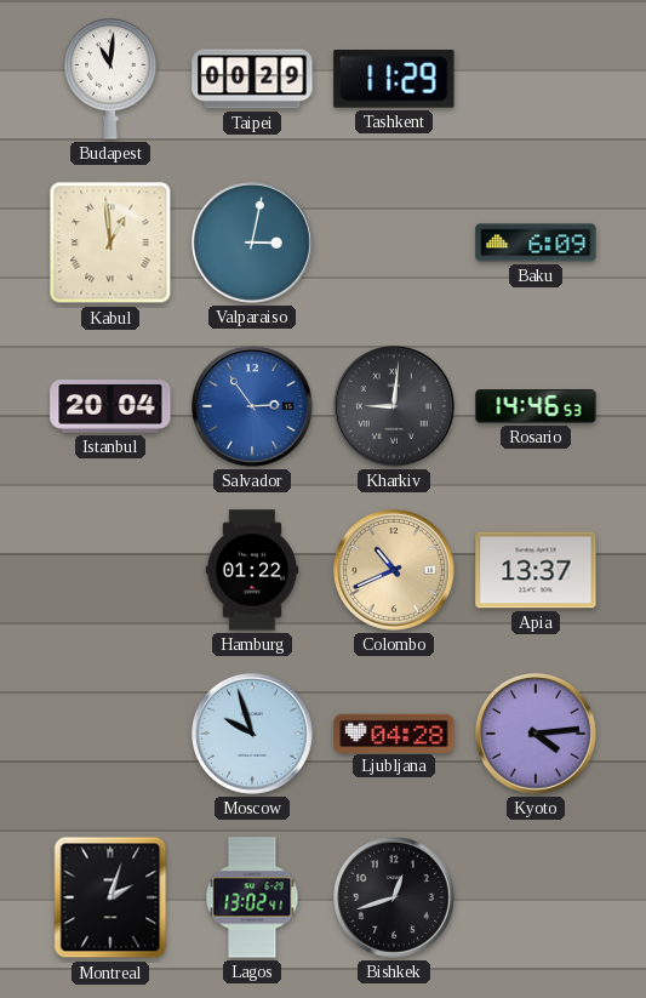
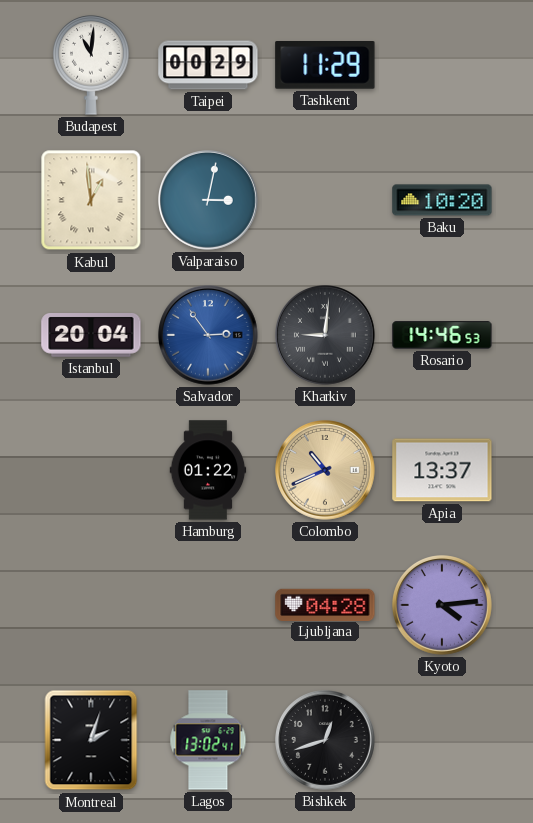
Baku: 6:09 -> 10:20
Moscow: 9:57 -> none
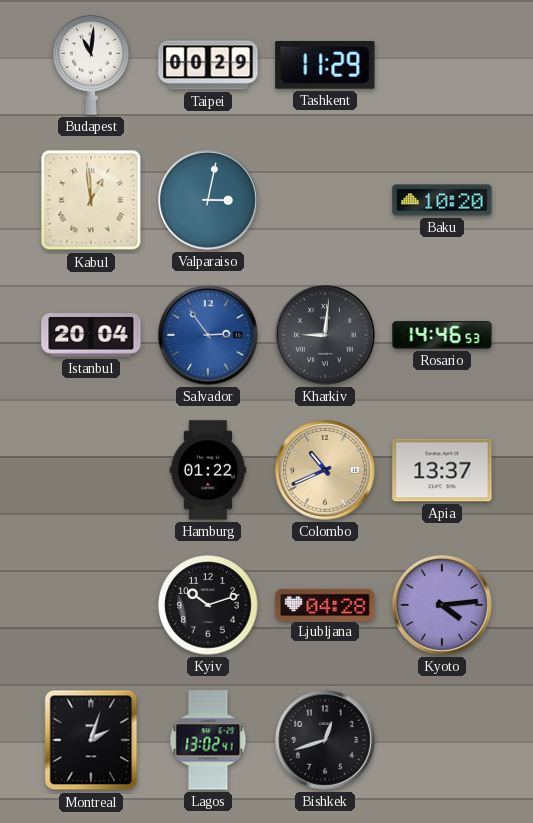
Kyiv: none -> 10:12
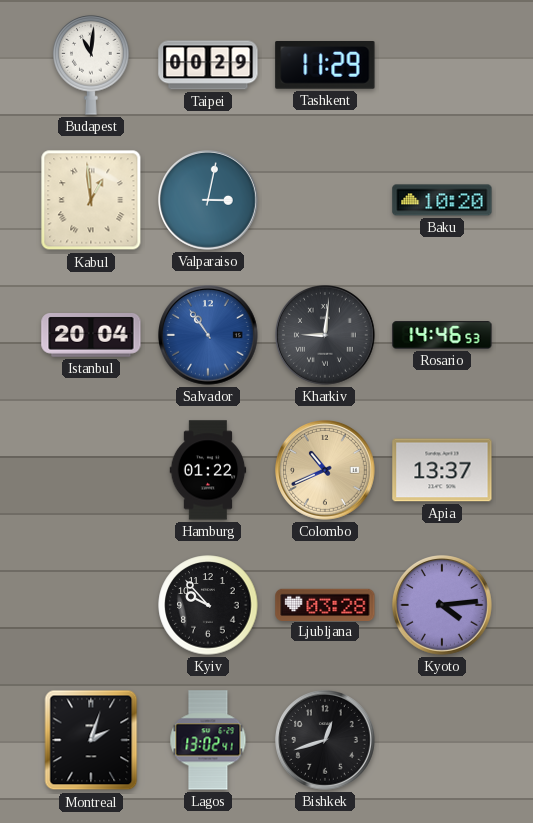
Salvador: 2:54 -> 10:54
Kyiv: 10:12 -> 9:53
Ljubljana: 04:28 -> 03:28
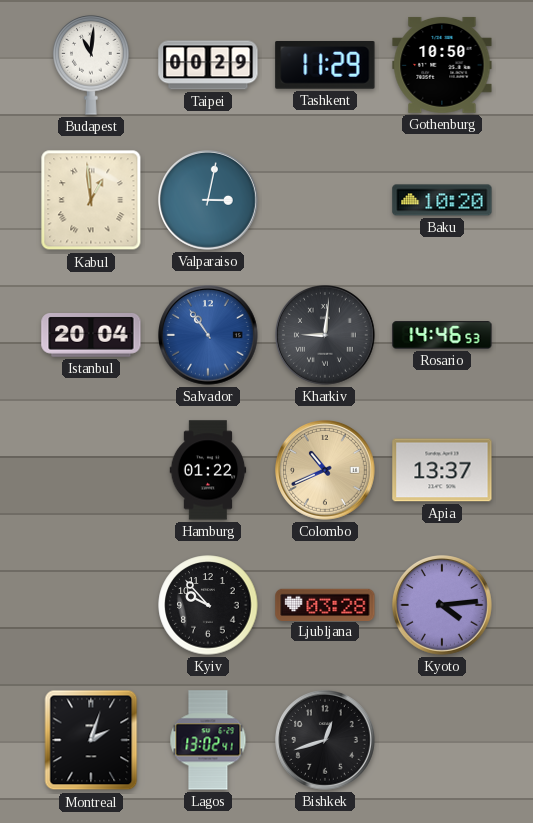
Gothenburg: none -> 10:50
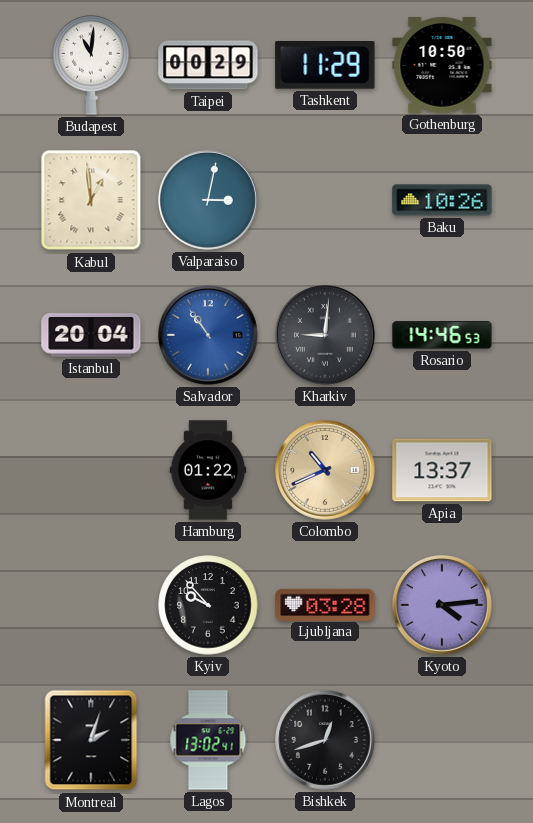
Baku: 10:20 -> 10:26
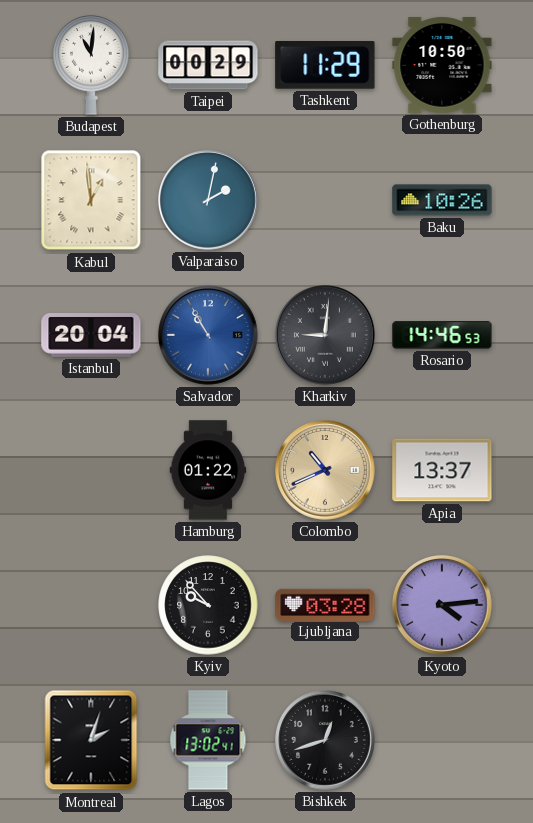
Valparaiso: 3:02 -> 2:02
Salvador: 10:54 -> 10:55
